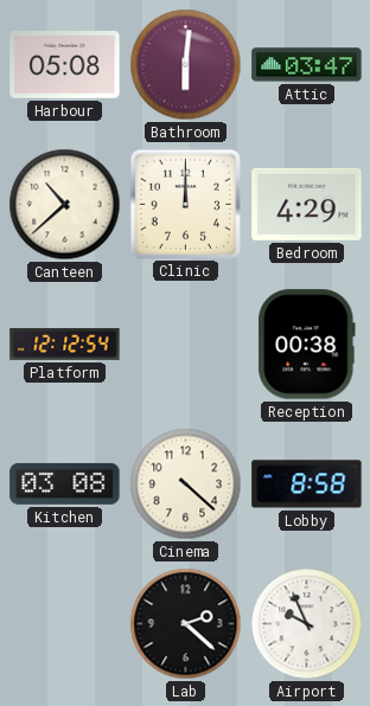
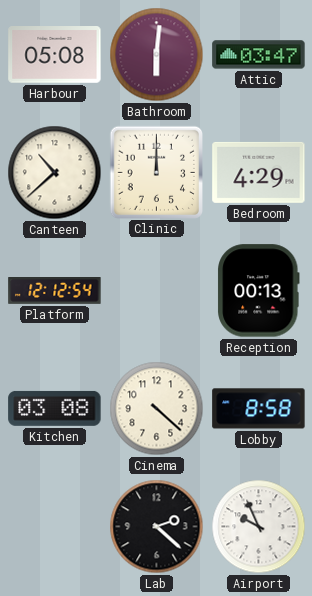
Reception: 00:38 -> 00:13
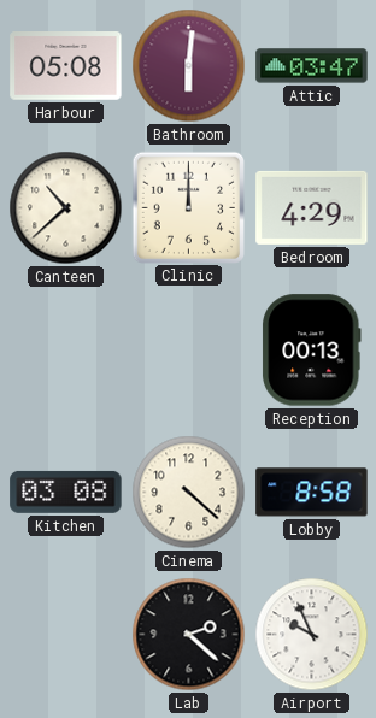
Platform: 12:12 -> none
